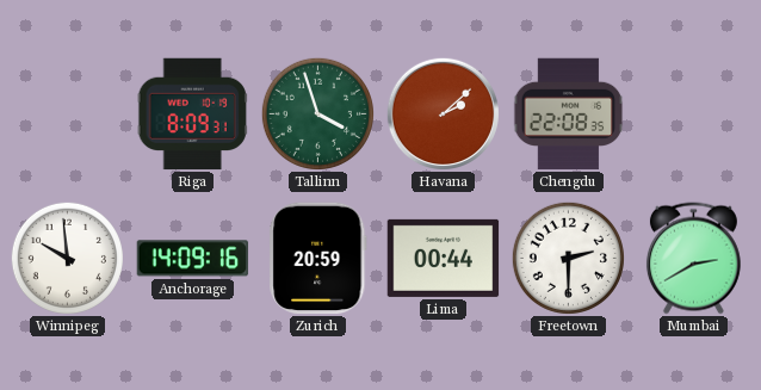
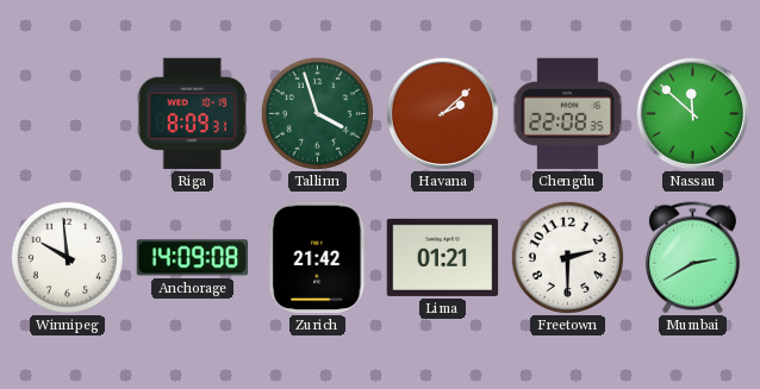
Nassau: none -> 11:52
Anchorage: 14:09:16 -> 14:09:08
Zurich: 20:59 -> 21:42
Lima: 00:44 -> 01:21
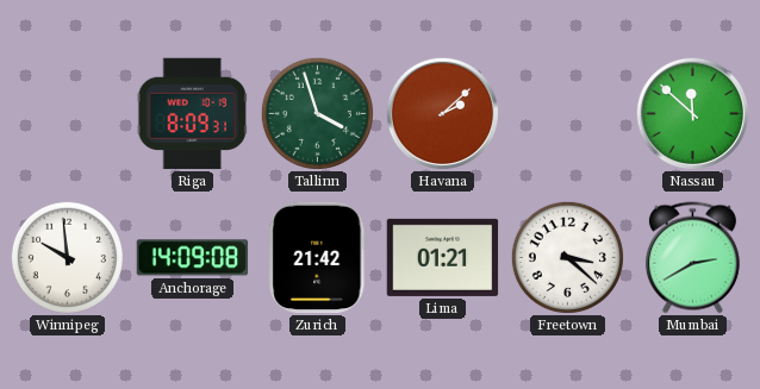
Chengdu: 22:08 -> none
Freetown: 2:30 -> 3:22
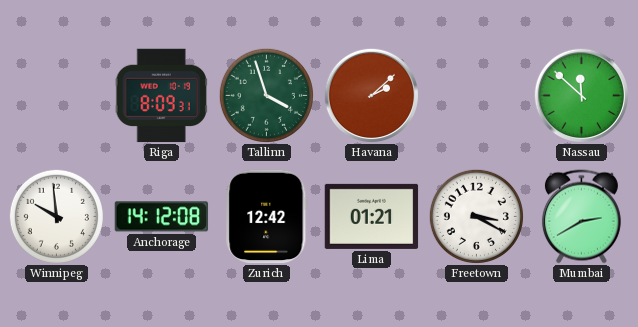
Anchorage: 14:09 -> 14:12
Zurich: 21:42 -> 12:42
Freetown: 3:22 -> 3:20
